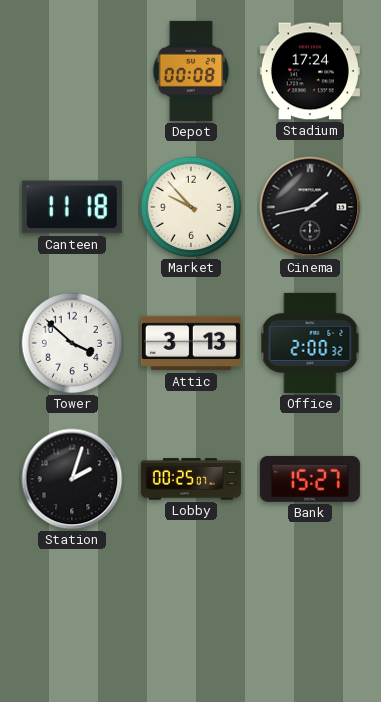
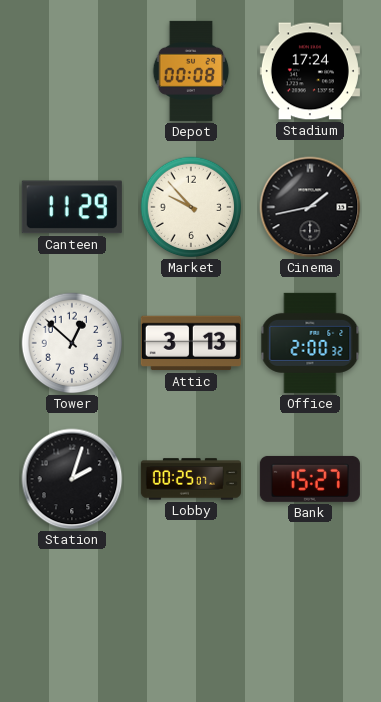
Canteen: 11:18 -> 11:29
Tower: 3:52 -> 12:52
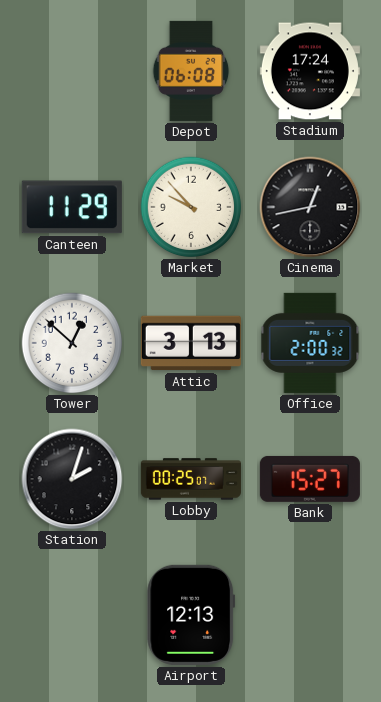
Depot: 00:08 -> 06:08
Cinema: 1:43 -> 12:43
Airport: none -> 12:13
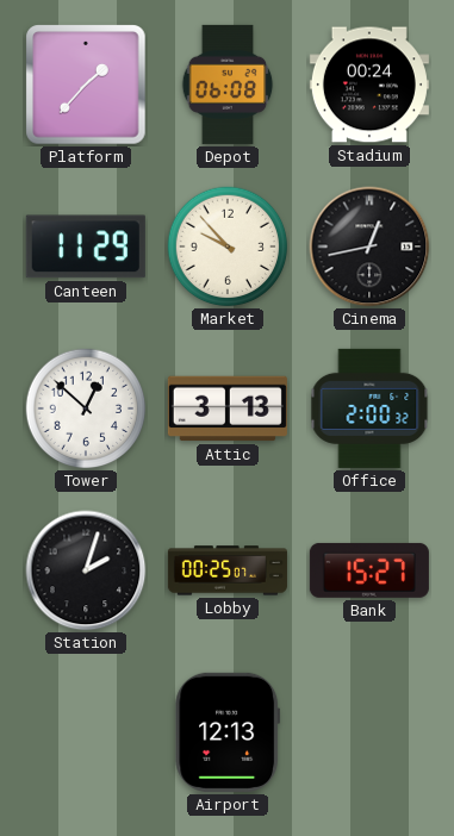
Platform: none -> 1:37
Stadium: 17:24 -> 00:24
